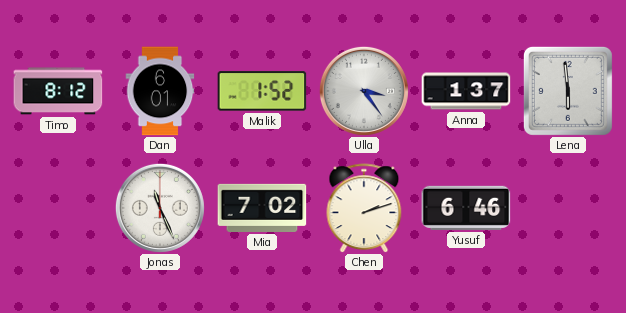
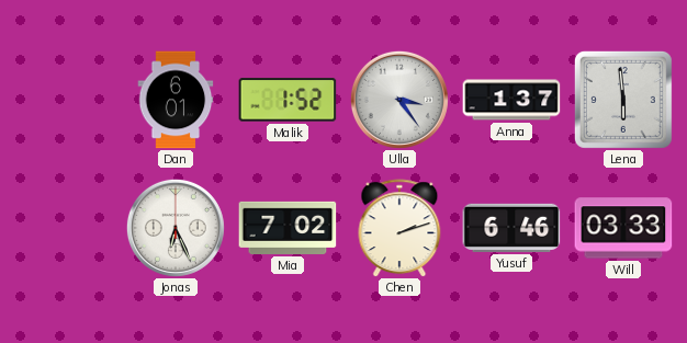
Timo: 8:12 -> none
Jonas: 11:26 -> 6:26
Will: none -> 03:33
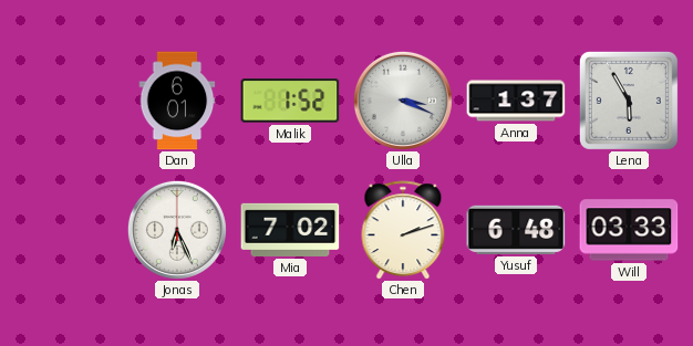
Ulla: 3:24 -> 3:19
Lena: 5:59 -> 5:55
Yusuf: 6:46 -> 6:48
